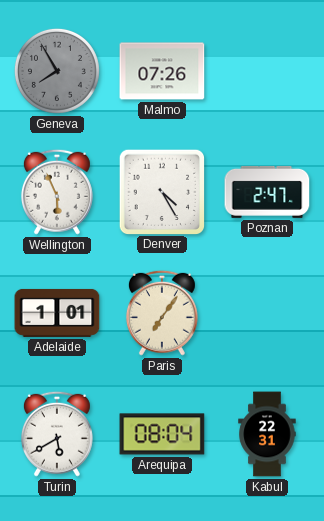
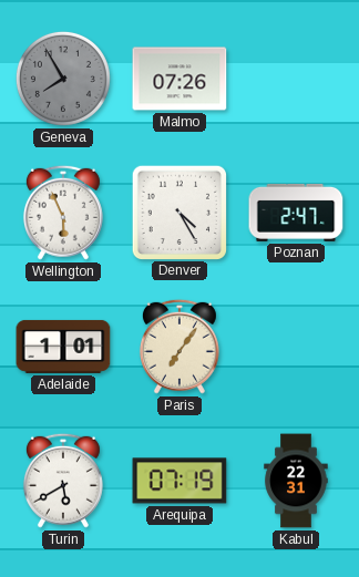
Arequipa: 08:04 -> 07:19
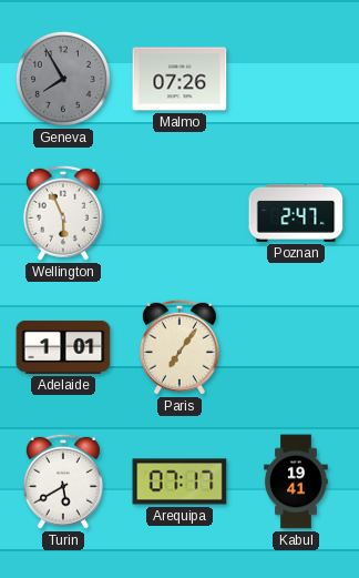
Denver: 4:25 -> none
Arequipa: 07:19 -> 07:17
Kabul: 22:31 -> 19:41
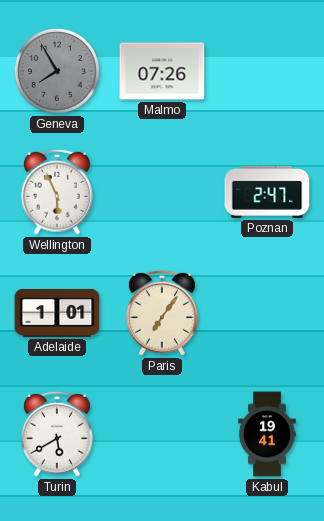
Arequipa: 07:17 -> none
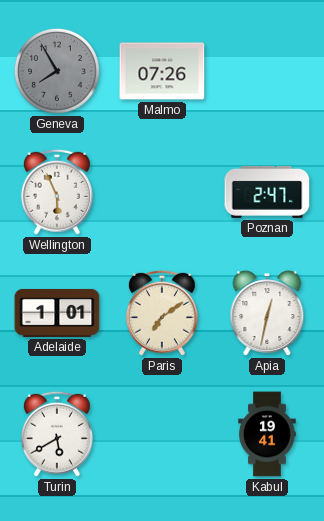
Paris: 7:06 -> 7:09
Apia: none -> 12:32
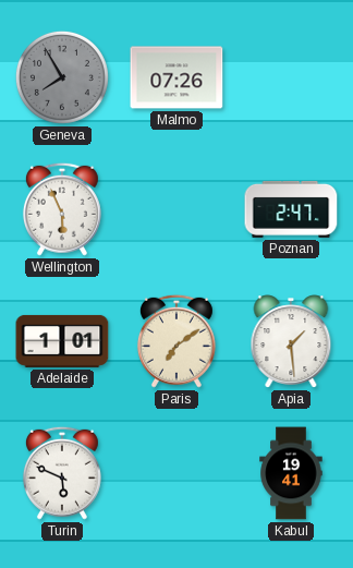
Apia: 12:32 -> 1:29
Turin: 5:40 -> 5:49
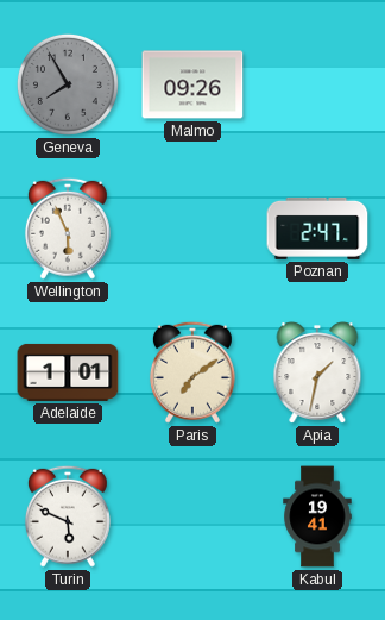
Malmo: 07:26 -> 09:26
Apia: 1:29 -> 1:32
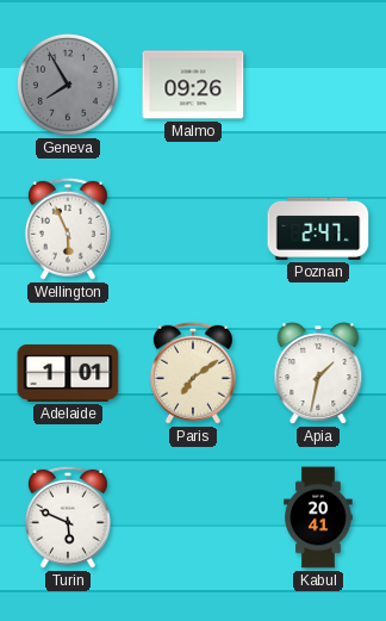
Kabul: 19:41 -> 20:41
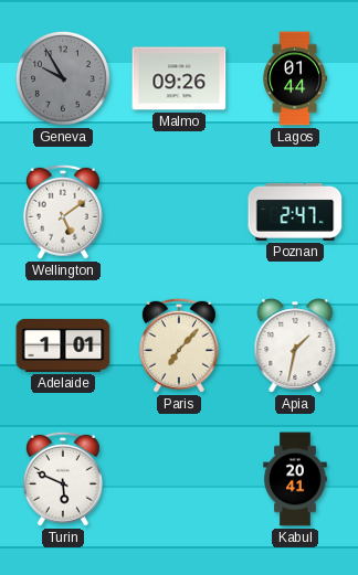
Geneva: 7:55 -> 9:55
Lagos: none -> 01:44
Wellington: 5:56 -> 5:09
Paris: 7:09 -> 7:07
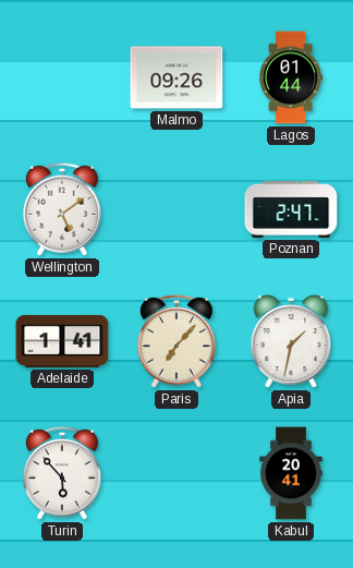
Geneva: 9:55 -> none
Adelaide: 1:01 -> 1:41
Turin: 5:49 -> 5:53
